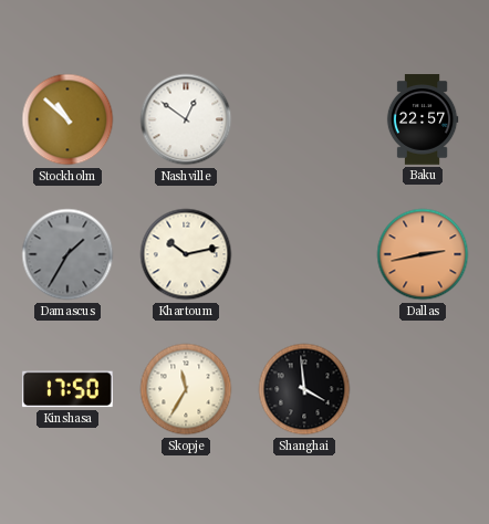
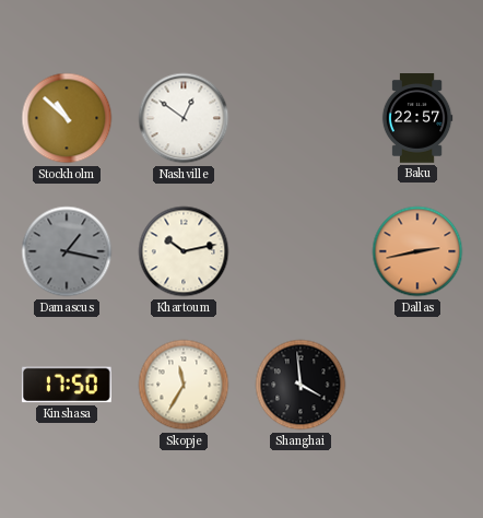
Damascus: 1:35 -> 1:17
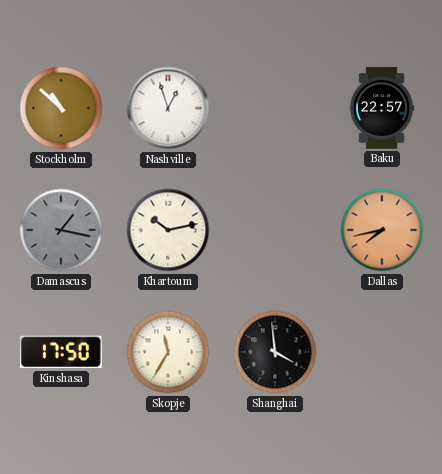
Nashville: 12:51 -> 12:57
Dallas: 2:43 -> 7:43
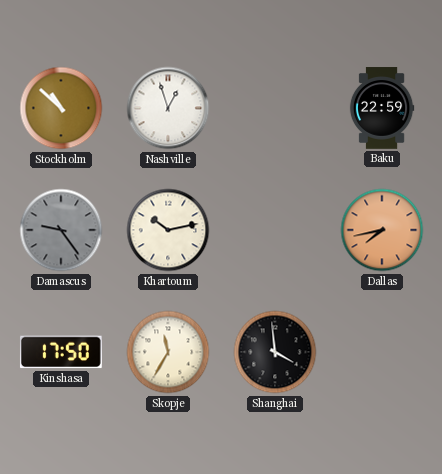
Baku: 22:57 -> 22:59
Damascus: 1:17 -> 9:24
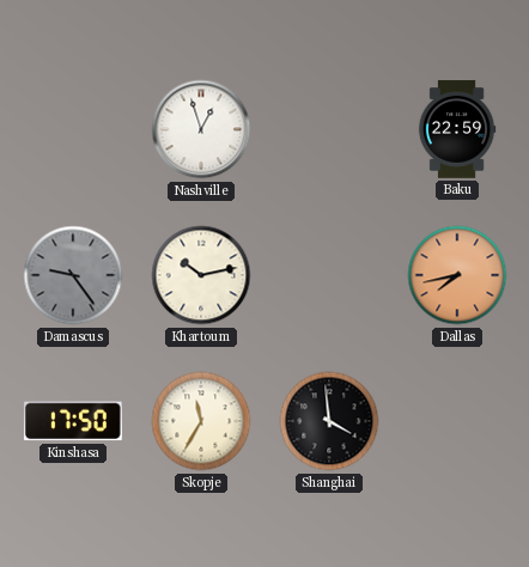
Stockholm: 10:52 -> none
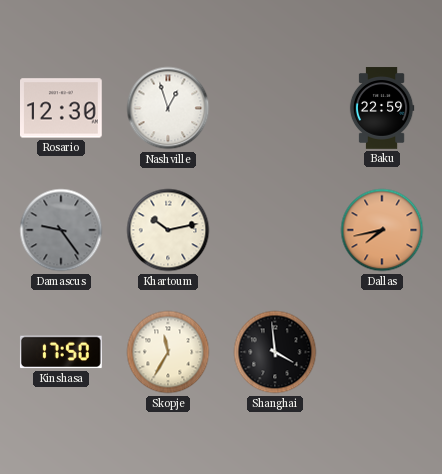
Rosario: none -> 12:30
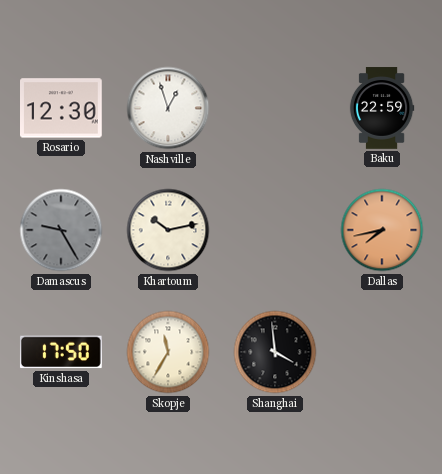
Damascus: 9:24 -> 9:25
